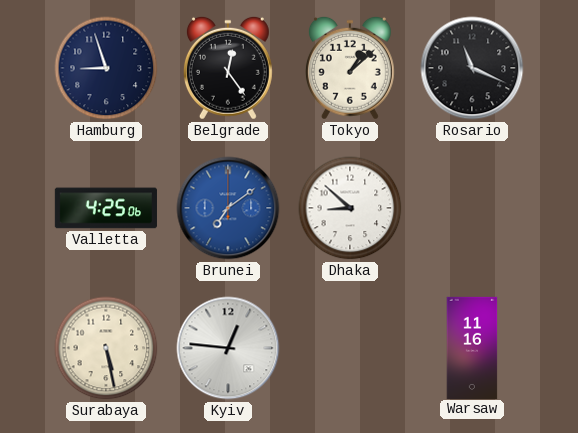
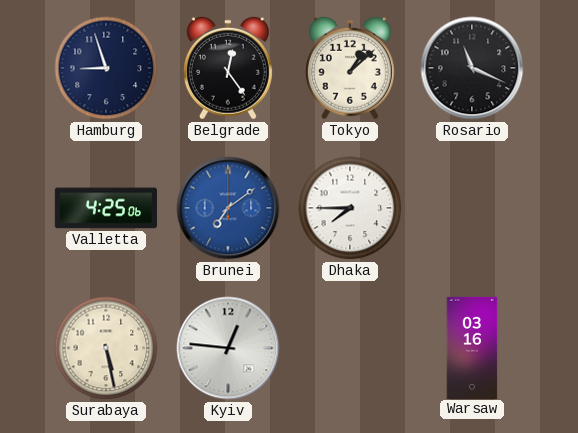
Dhaka: 8:52 -> 7:45
Warsaw: 11:16 -> 03:16
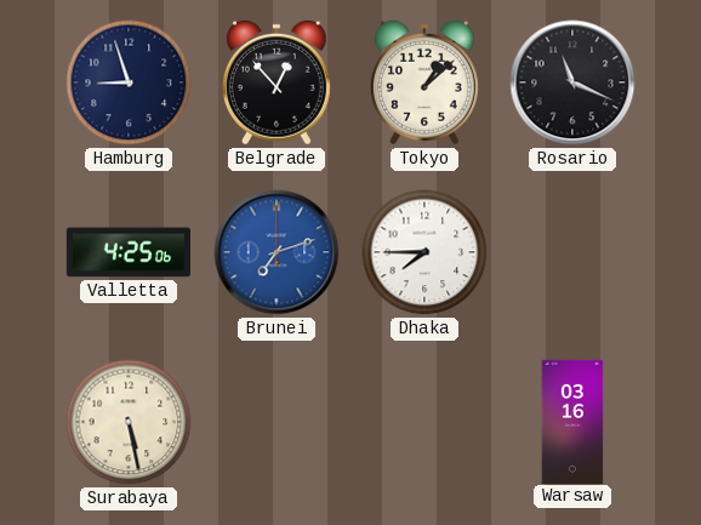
Belgrade: 12:24 -> 12:53
Brunei: 7:09 -> 7:12
Kyiv: 12:46 -> none
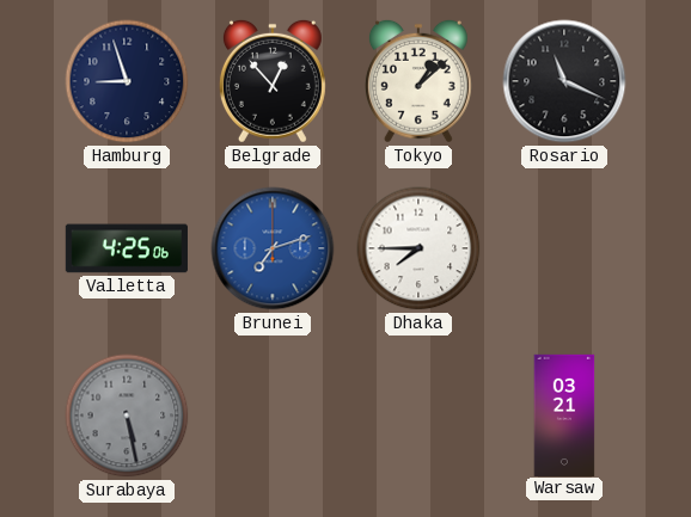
Surabaya dial: cream -> grey
Warsaw: 03:16 -> 03:21
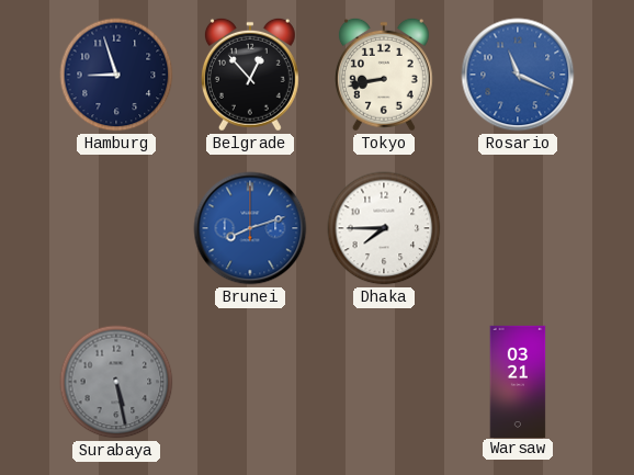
Tokyo: 1:08 -> 8:43
Rosario dial: black -> blue
Valletta: 4:25 -> none
Brunei: 7:12 -> 8:12
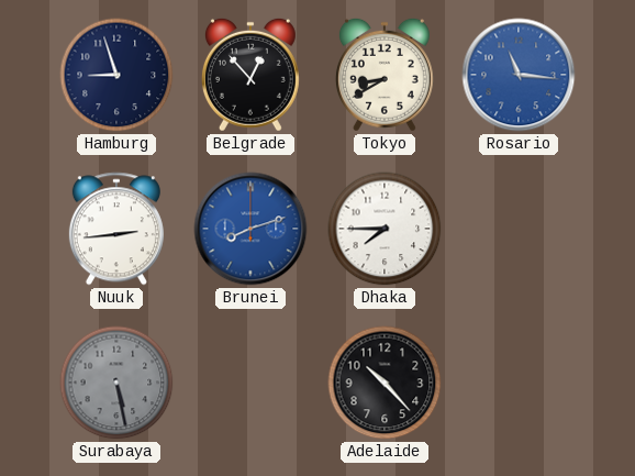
Tokyo: 8:43 -> 8:40
Rosario: 11:19 -> 11:16
Nuuk: none -> 2:44
Adelaide: none -> 10:23
Warsaw: 03:21 -> none
